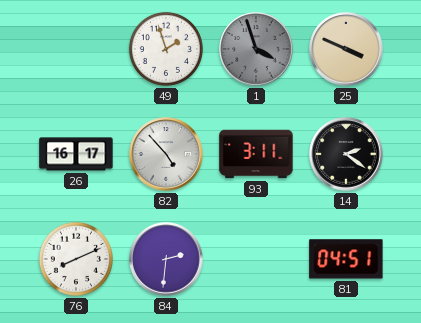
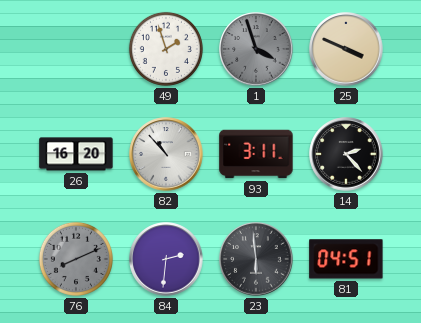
26: 16:17 -> 16:20
82: 4:53 -> 10:53
14: 2:21 -> 2:23
76 dial: white -> grey
23: none -> 5:59
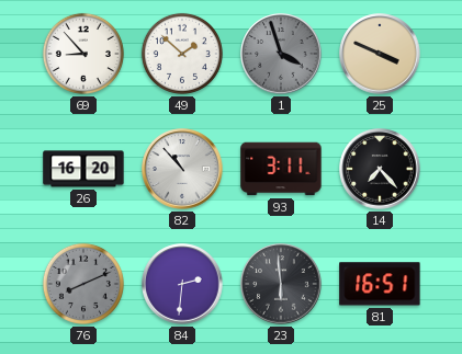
69: none -> 8:53
49: 1:57 -> 1:52
14: 2:23 -> 7:23
81: 04:51 -> 16:51
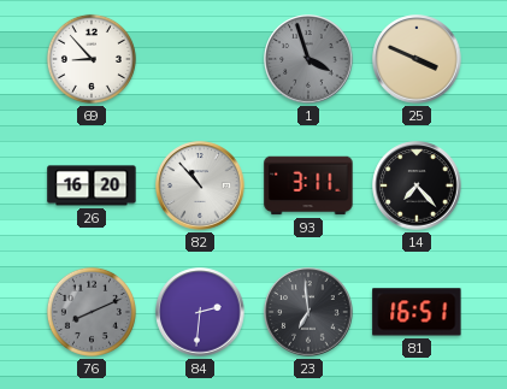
49: 1:52 -> none
23: 5:59 -> 6:59
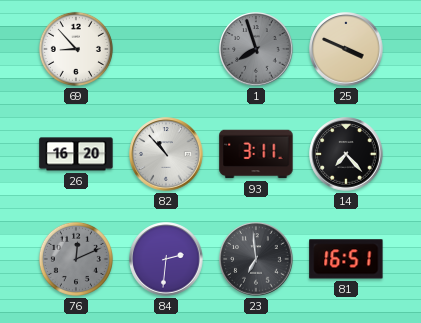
1: 3:57 -> 7:57
76: 8:11 -> 12:11
